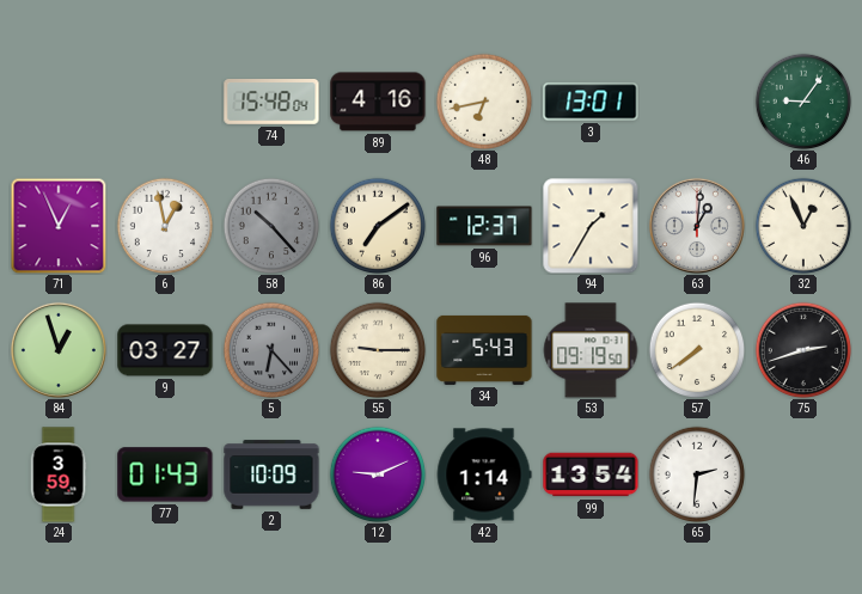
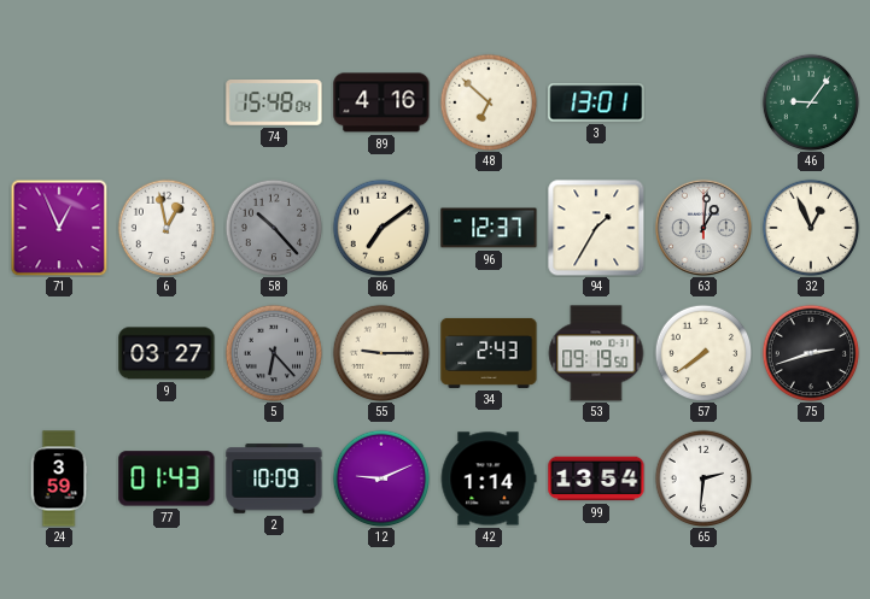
48: 6:43 -> 6:52
84: 12:57 -> none
34: 5:43 -> 2:43
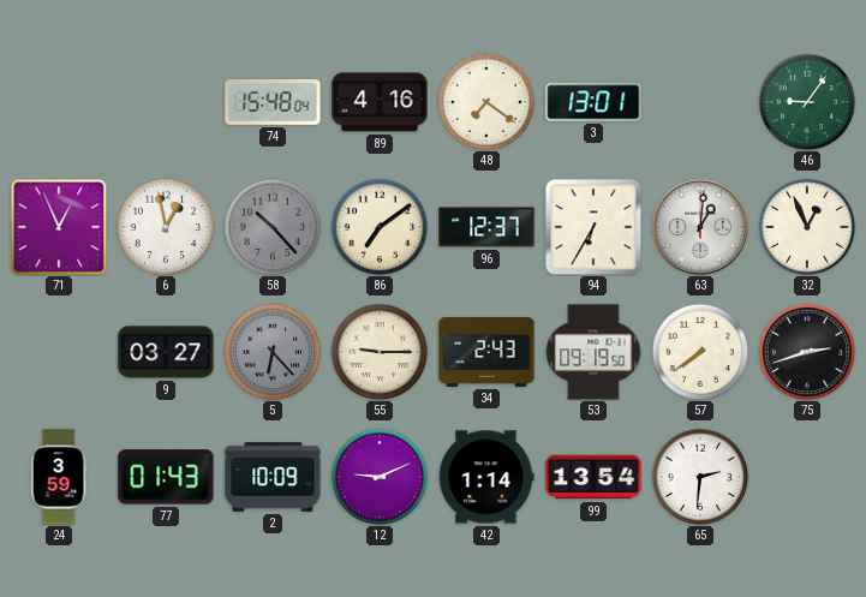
48: 6:52 -> 7:21
94: 1:35 -> 6:35
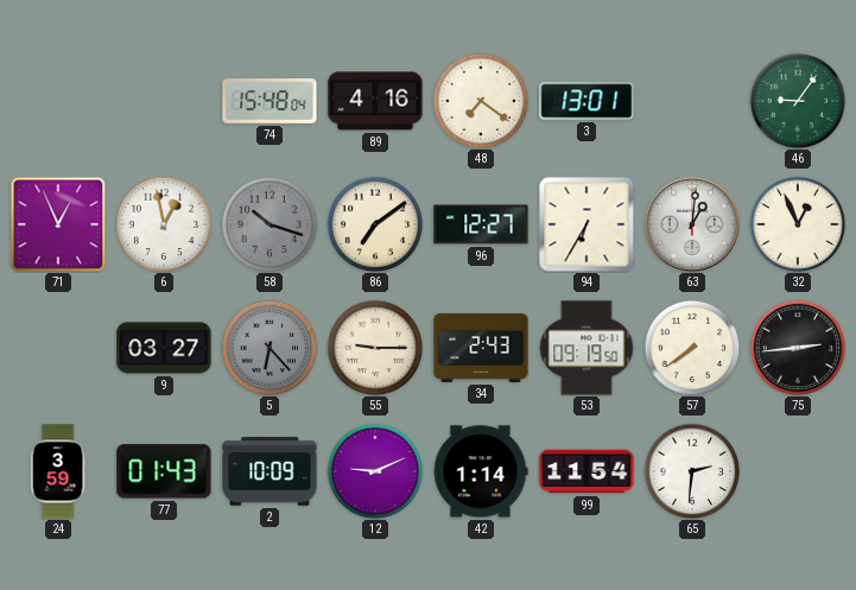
58: 10:23 -> 10:18
96: 12:37 -> 12:27
75: 2:42 -> 2:44
99: 13:54 -> 11:54
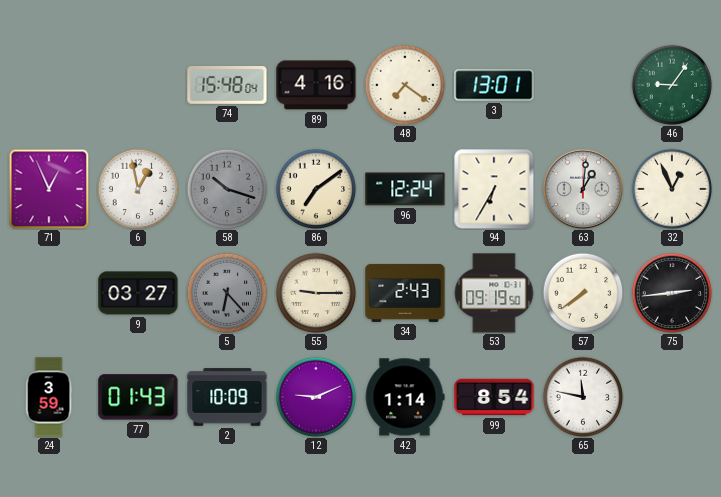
96: 12:27 -> 12:24
99: 11:54 -> 8:54
65: 2:31 -> 11:47
